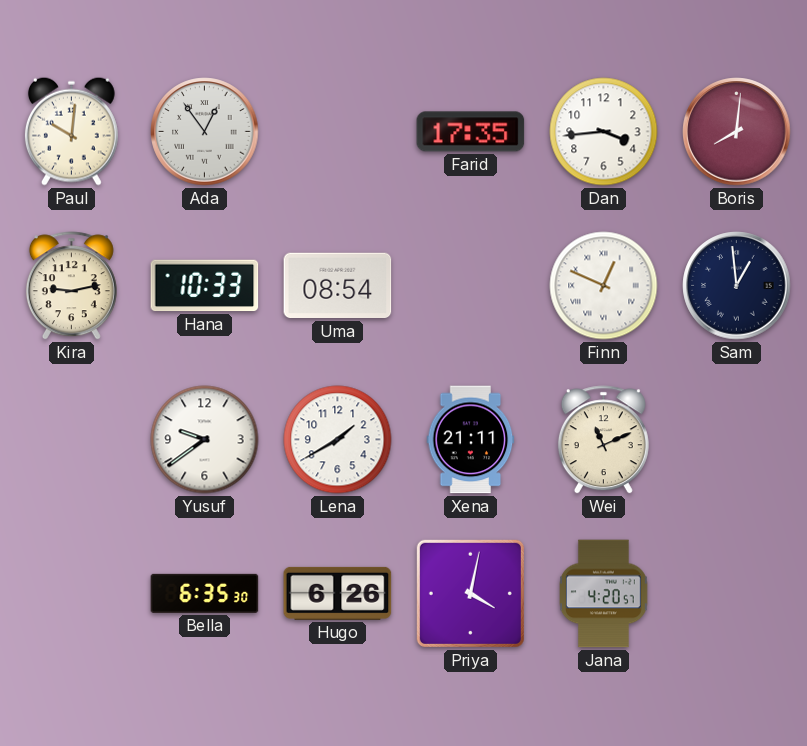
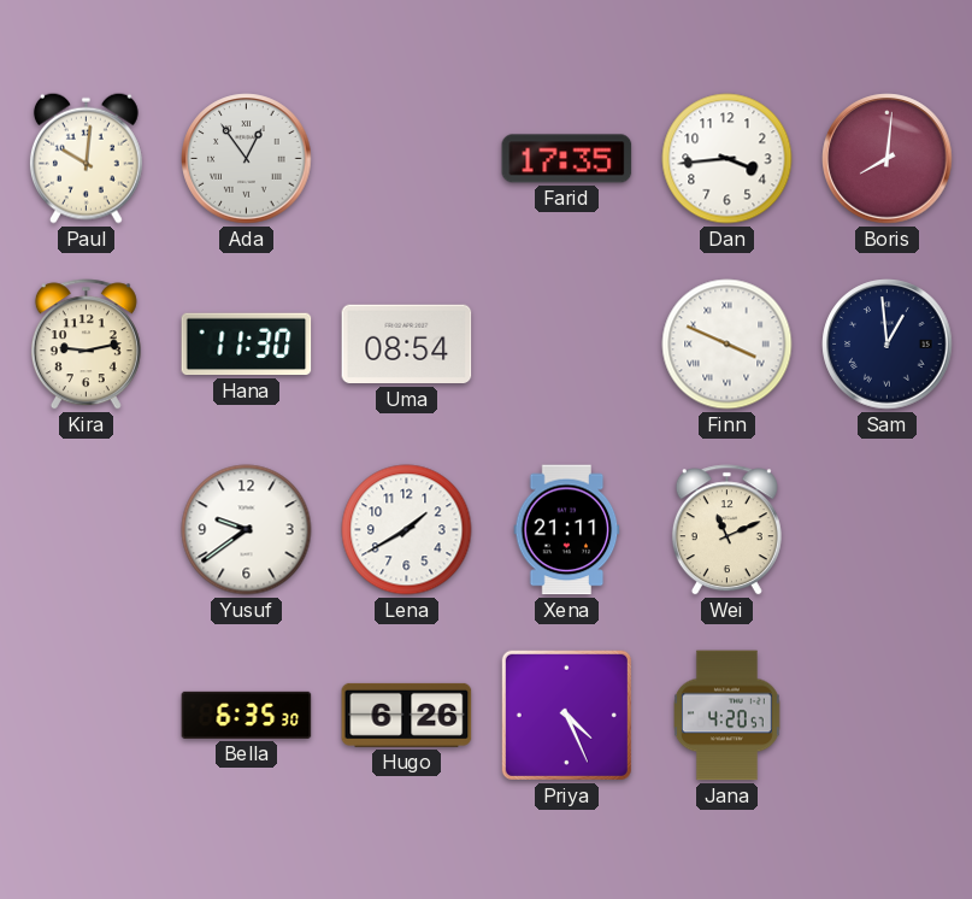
Hana: 10:33 -> 11:30
Finn: 12:49 -> 3:49
Priya: 4:02 -> 4:26
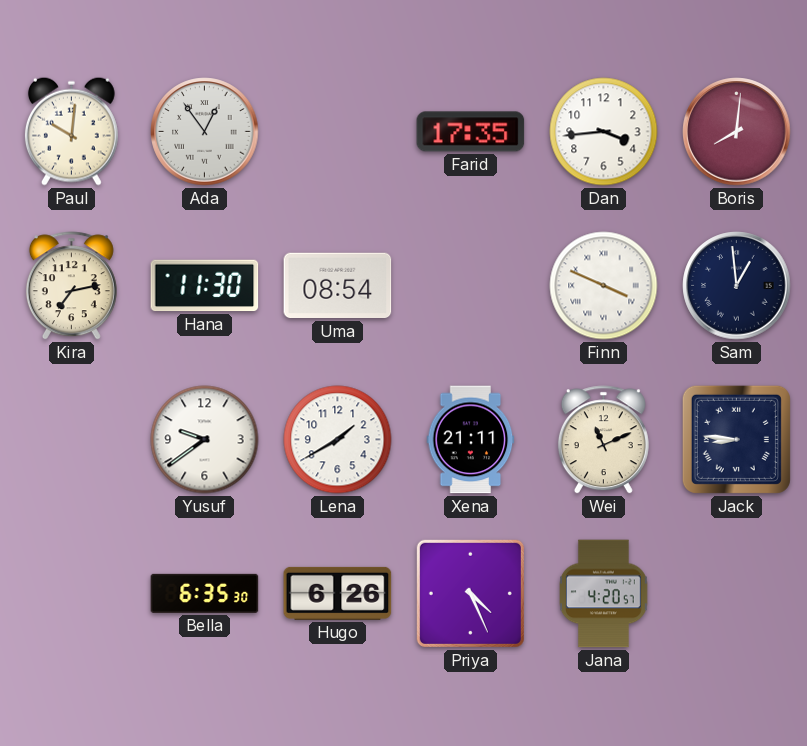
Kira: 9:13 -> 7:13
Jack: none -> 8:46
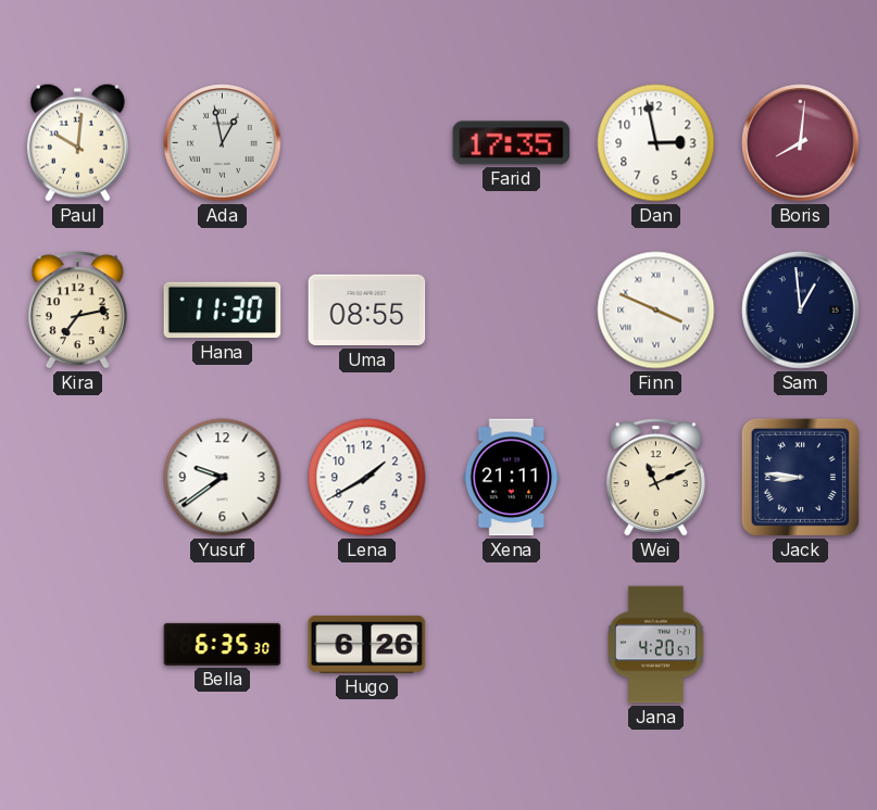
Ada: 12:54 -> 12:58
Dan: 3:44 -> 2:58
Uma: 08:54 -> 08:55
Priya: 4:26 -> none
